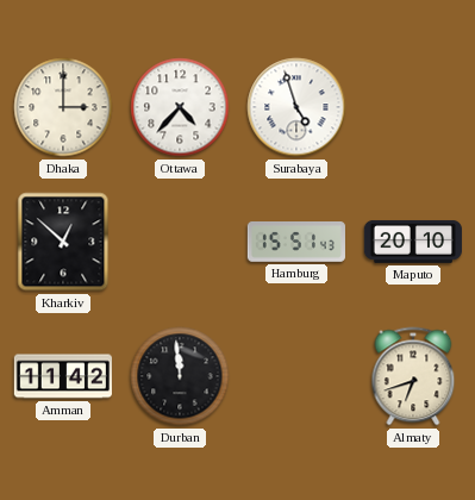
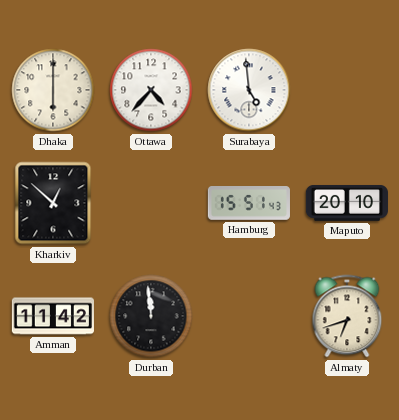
Dhaka: 3:00 -> 6:00
Surabaya: 4:57 -> 4:59
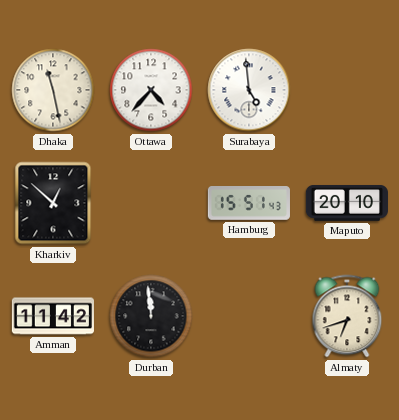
Dhaka: 6:00 -> 11:28
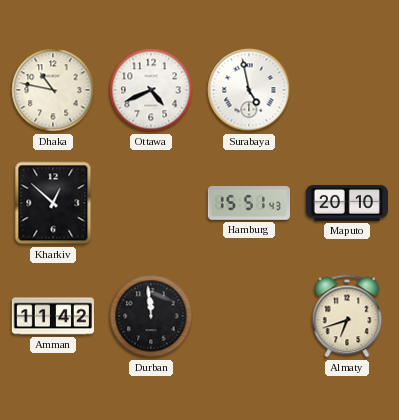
Dhaka: 11:28 -> 10:47
Ottawa: 4:37 -> 4:41
Surabaya: 4:59 -> 4:58
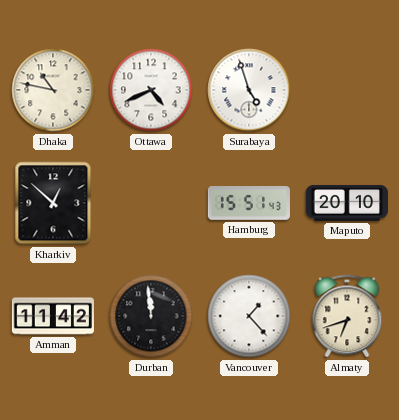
Surabaya: 4:58 -> 4:57
Vancouver: none -> 1:23
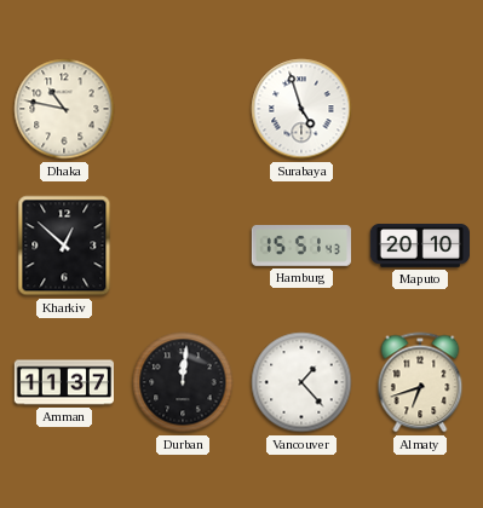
Ottawa: 4:41 -> none
Amman: 11:42 -> 11:37
Durban: 11:59 -> 12:01
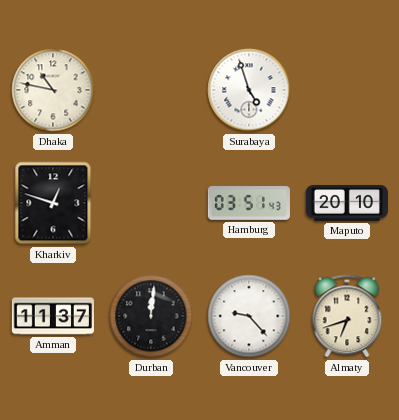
Kharkiv: 12:52 -> 12:48
Hamburg: 15:51 -> 03:51
Vancouver: 1:23 -> 9:23
